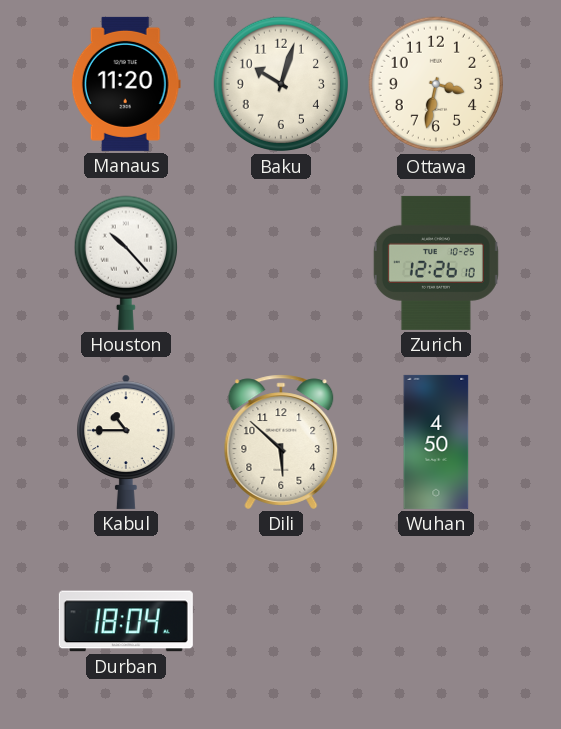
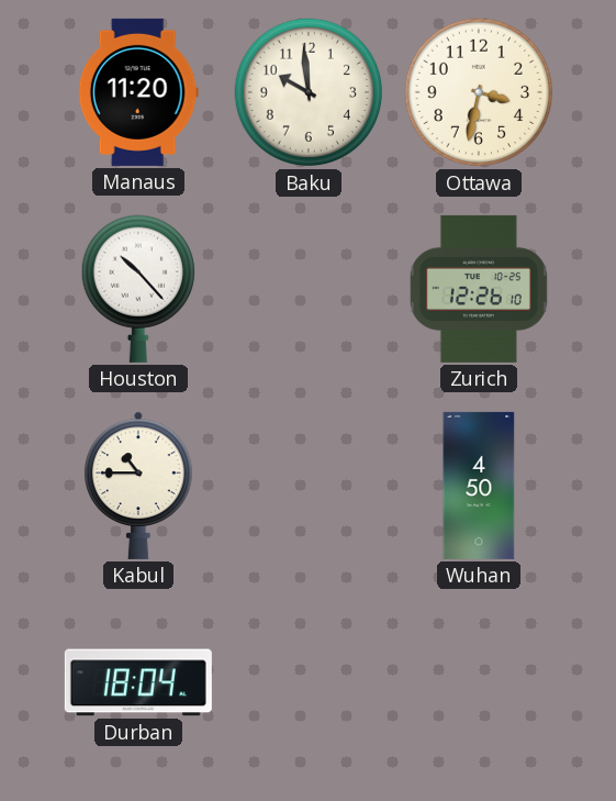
Baku: 10:03 -> 9:59
Dili: 5:52 -> none
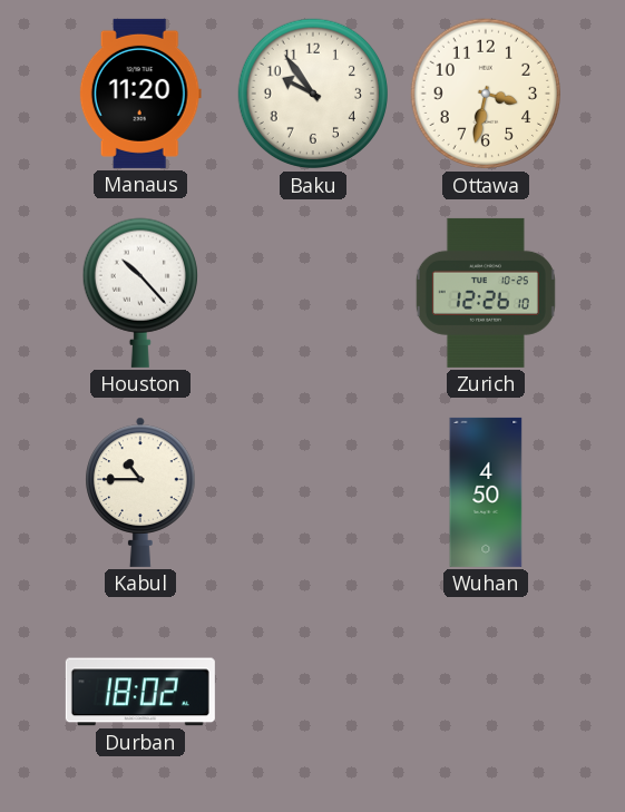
Baku: 9:59 -> 9:54
Durban: 18:04 -> 18:02
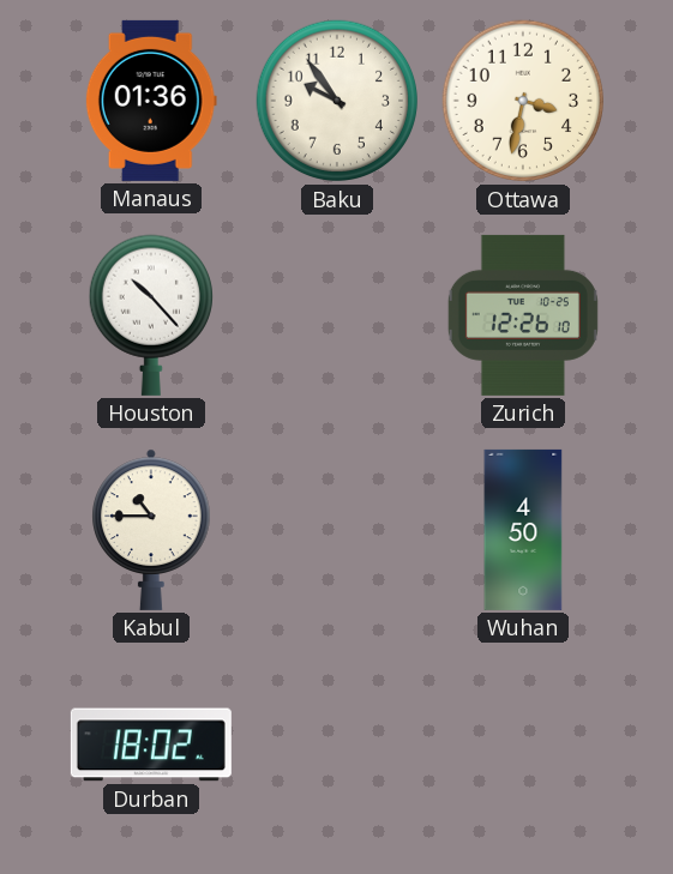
Manaus: 11:20 -> 01:36
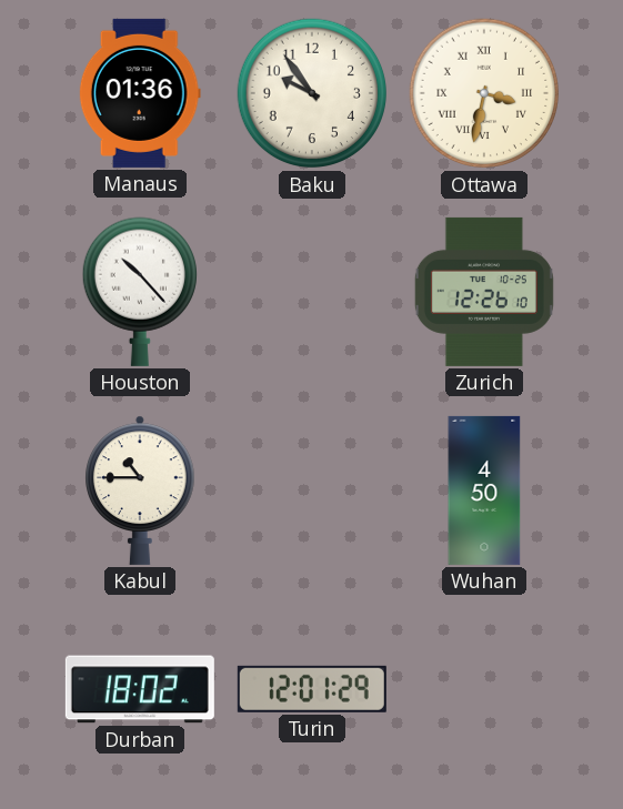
Ottawa numerals: Arabic -> Roman
Turin: none -> 12:01
